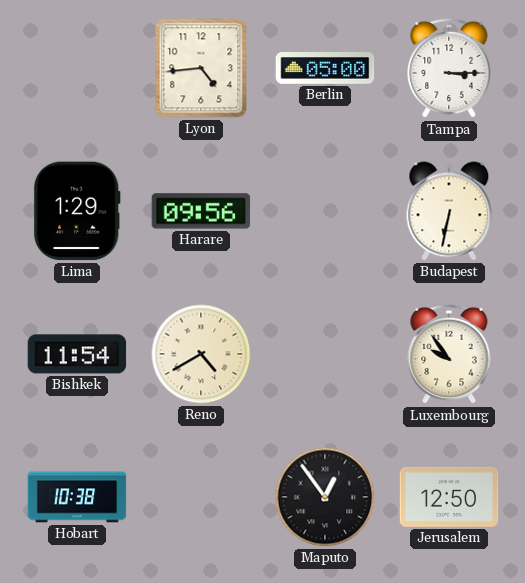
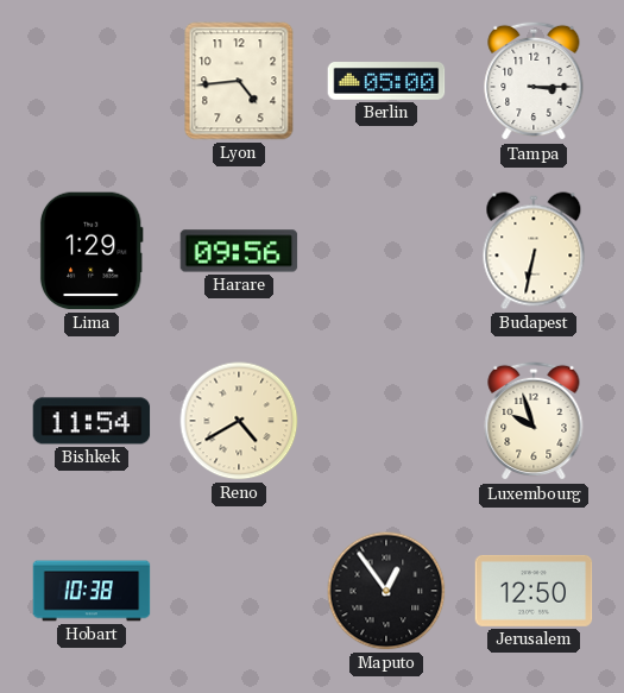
Luxembourg: 9:54 -> 9:57
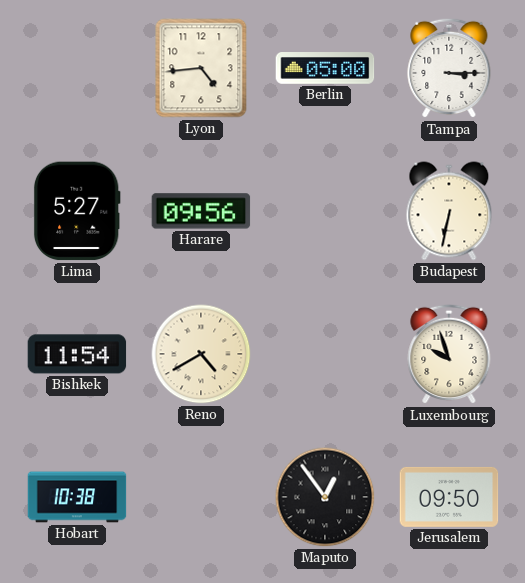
Lima: 1:29 -> 5:27
Jerusalem: 12:50 -> 09:50
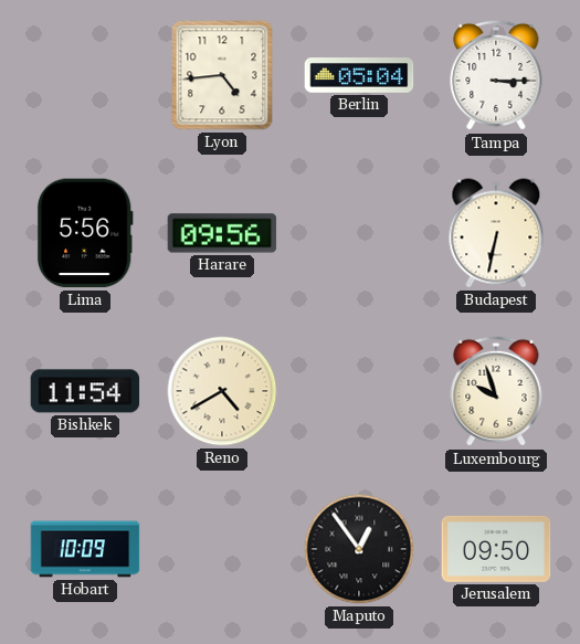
Berlin: 05:00 -> 05:04
Lima: 5:27 -> 5:56
Hobart: 10:38 -> 10:09
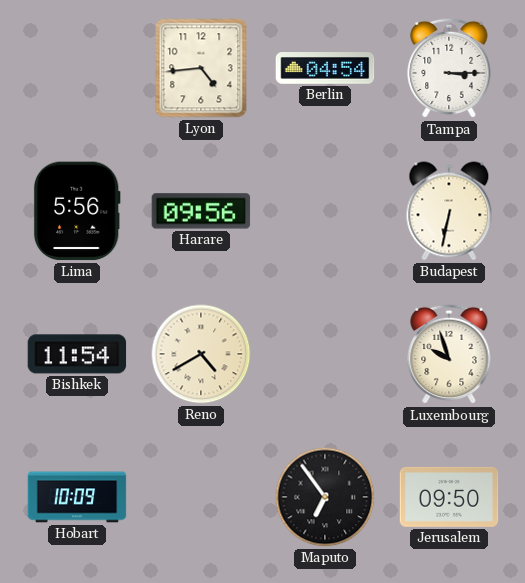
Berlin: 05:04 -> 04:54
Maputo: 12:54 -> 6:54
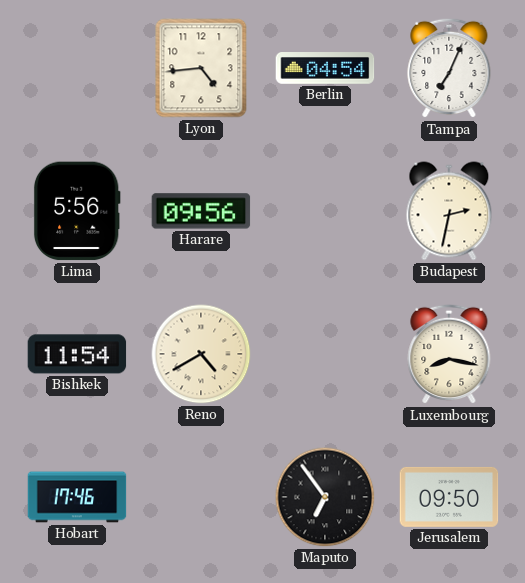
Tampa: 3:15 -> 7:04
Budapest: 6:32 -> 2:32
Luxembourg: 9:57 -> 8:17
Hobart: 10:09 -> 17:46
